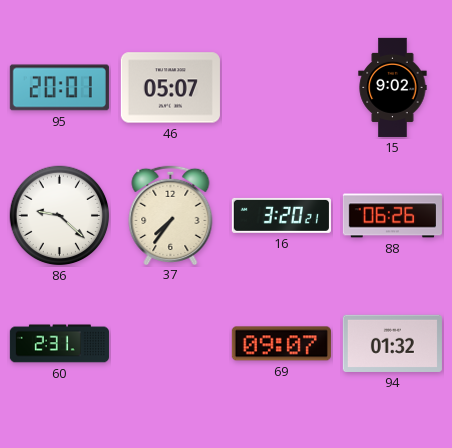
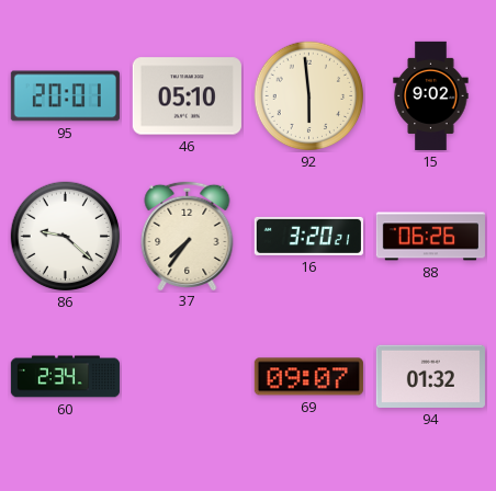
46: 05:07 -> 05:10
92: none -> 5:59
60: 2:31 -> 2:34
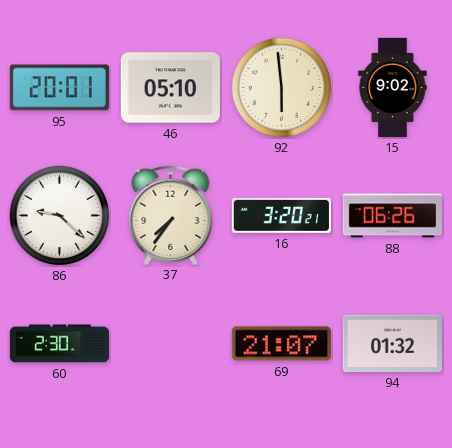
60: 2:34 -> 2:30
69: 09:07 -> 21:07
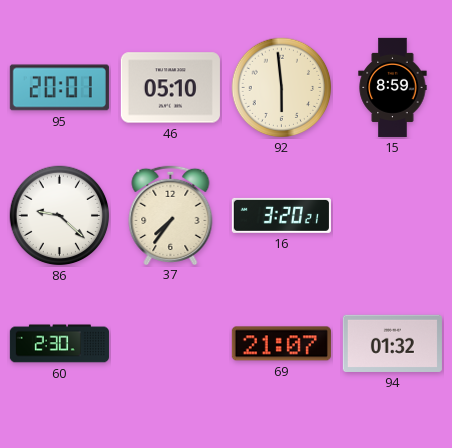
15: 9:02 -> 8:59
88: 06:26 -> none
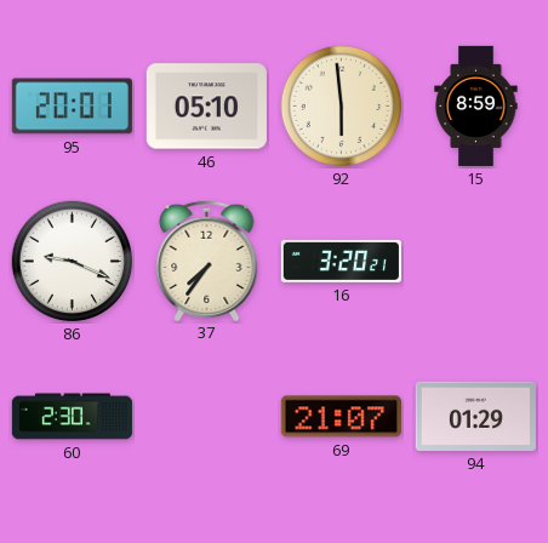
86: 9:22 -> 9:19
94: 01:32 -> 01:29
